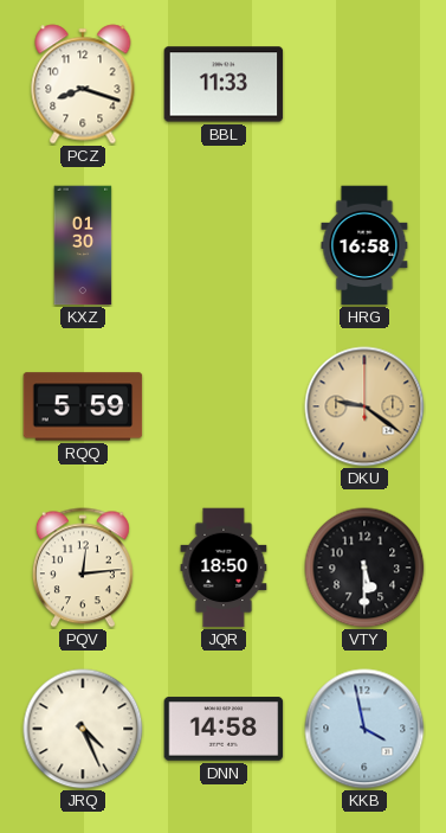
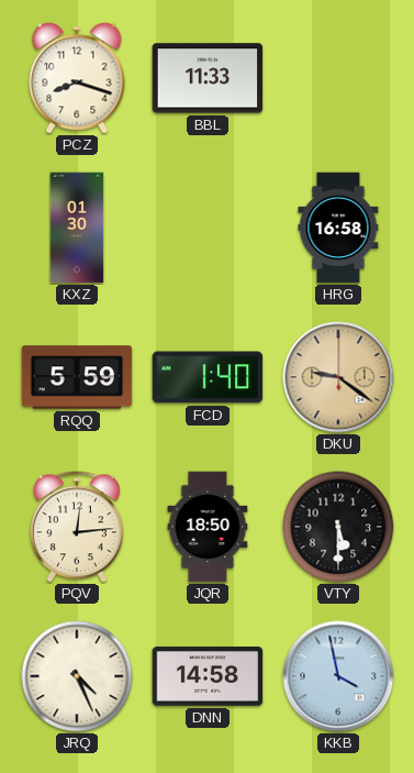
FCD: none -> 1:40
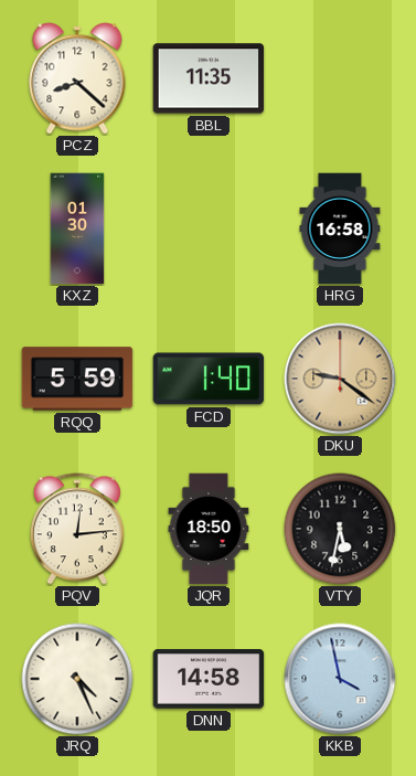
PCZ: 8:18 -> 8:22
BBL: 11:33 -> 11:35
VTY: 5:30 -> 5:32
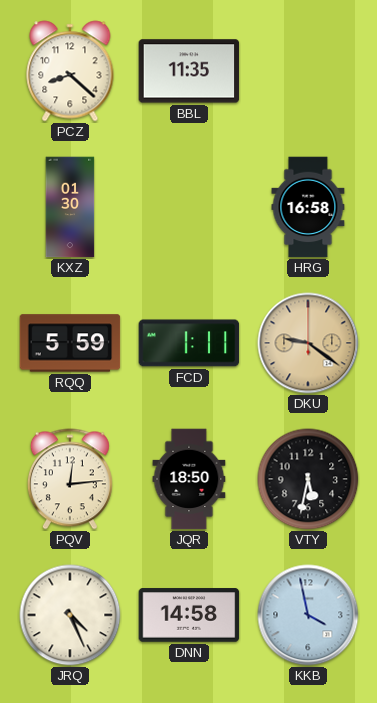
FCD: 1:40 -> 1:11
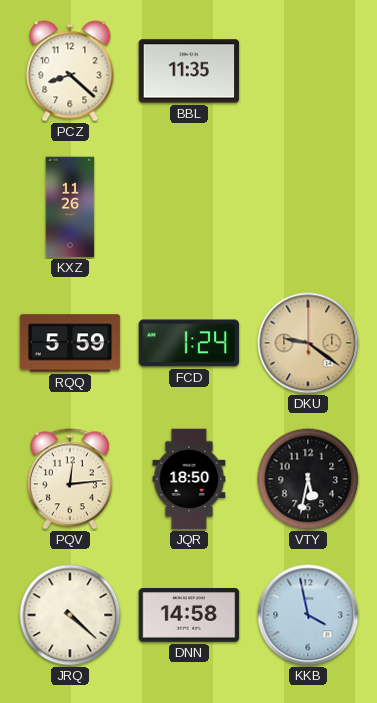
KXZ: 01:30 -> 11:26
HRG: 16:58 -> none
FCD: 1:11 -> 1:24
JRQ: 4:26 -> 4:22
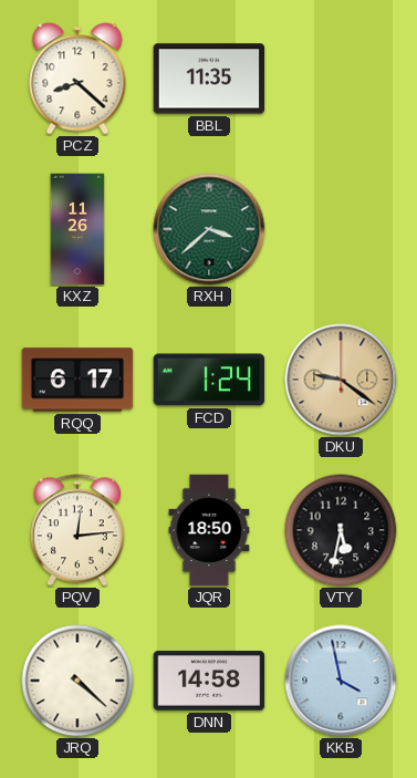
RXH: none -> 3:38
RQQ: 5:59 -> 6:17
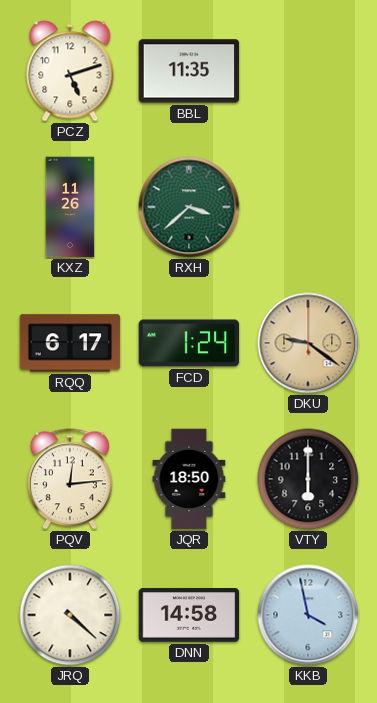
PCZ: 8:22 -> 5:12
VTY: 5:32 -> 6:00
